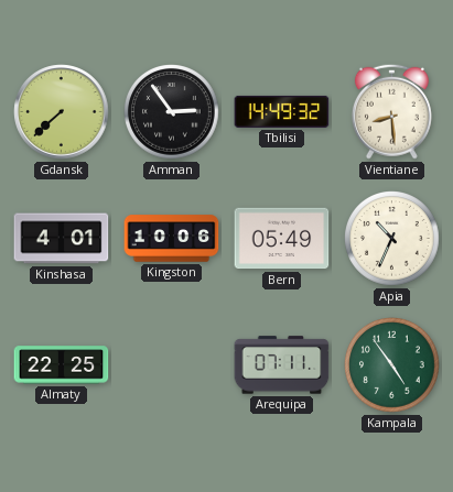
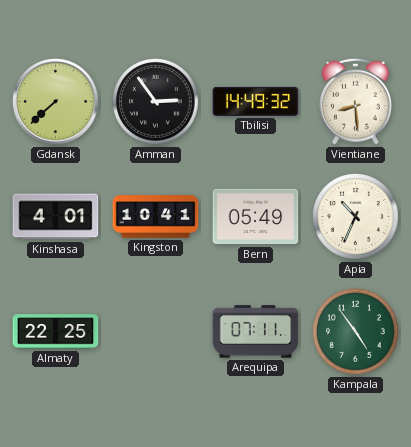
Kingston: 10:06 -> 10:41
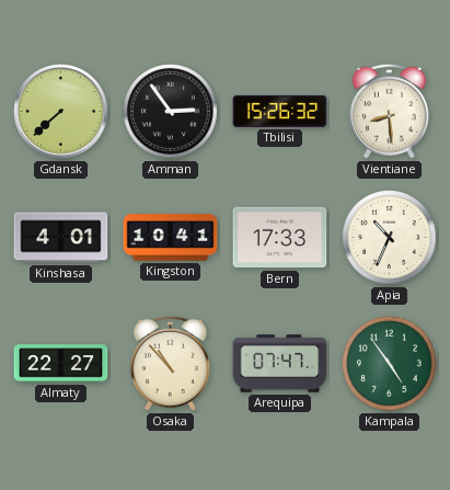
Tbilisi: 14:49 -> 15:26
Bern: 05:49 -> 17:33
Almaty: 22:25 -> 22:27
Osaka: none -> 10:53
Arequipa: 07:11 -> 07:47
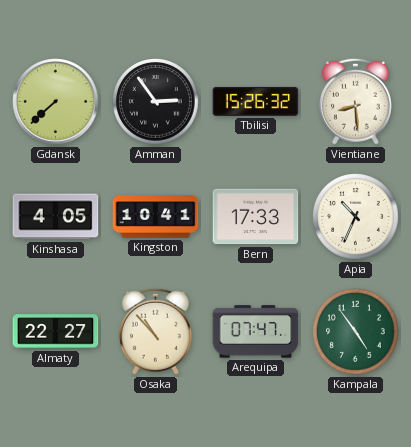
Kinshasa: 4:01 -> 4:05
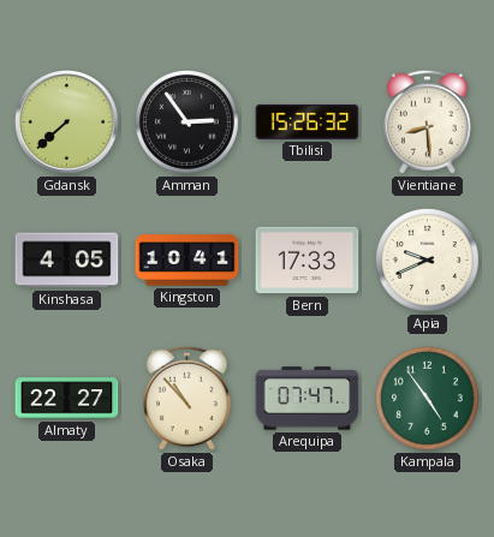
Apia: 10:34 -> 9:41
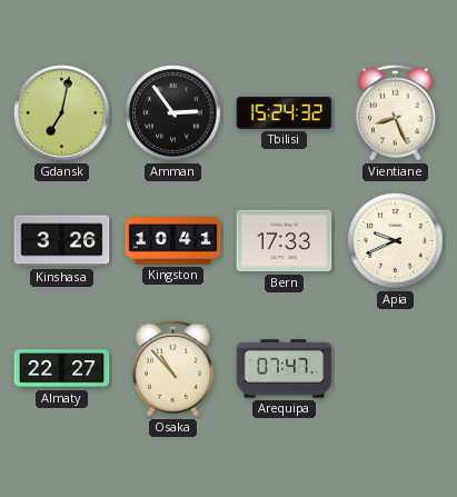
Gdansk: 7:38 -> 7:02
Tbilisi: 15:26 -> 15:24
Vientiane: 8:29 -> 8:26
Kinshasa: 4:05 -> 3:26
Kampala: 4:54 -> none
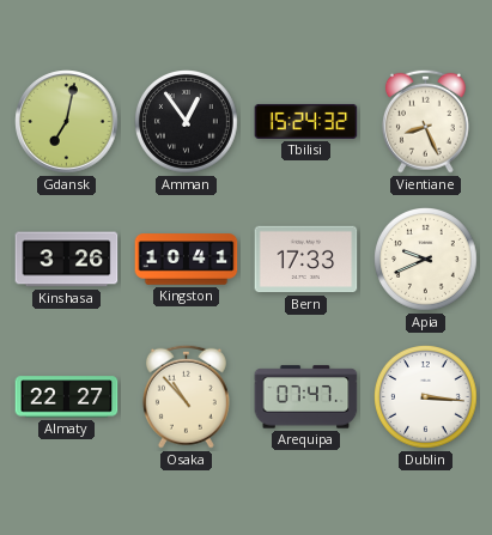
Amman: 2:54 -> 12:54
Dublin: none -> 3:16
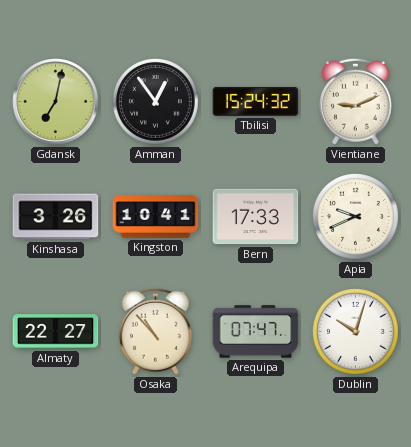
Vientiane: 8:26 -> 9:11
Dublin: 3:16 -> 10:03
